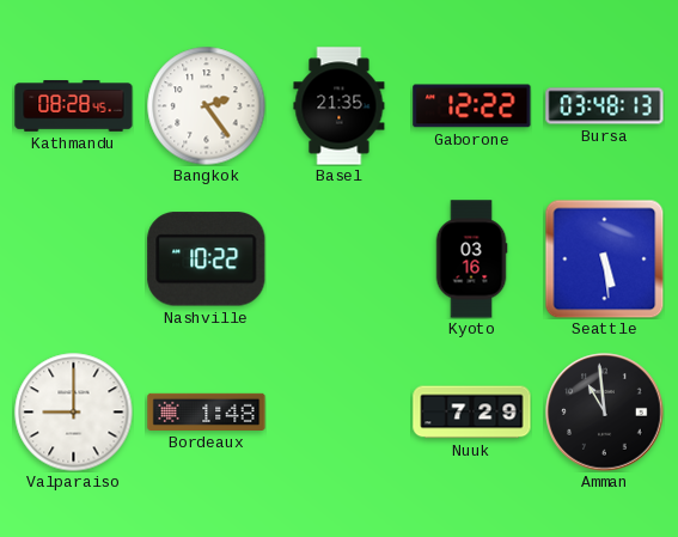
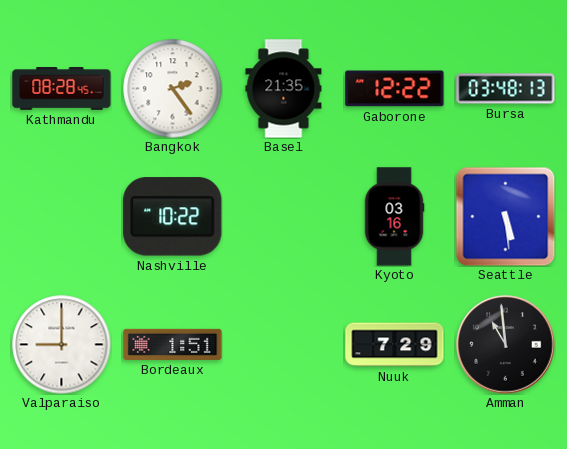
Bordeaux: 1:48 -> 1:51
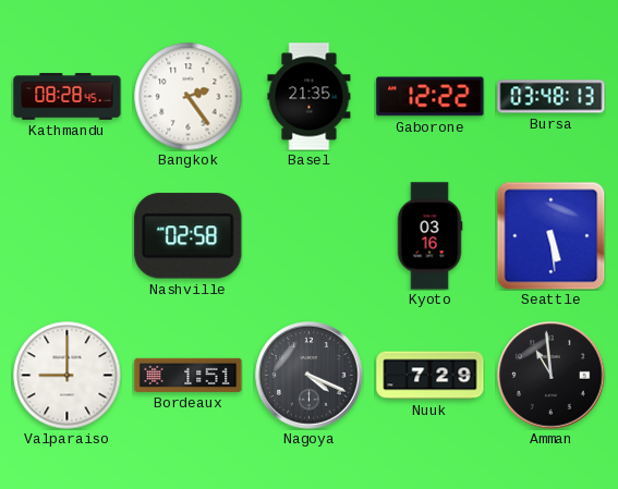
Nashville: 10:22 -> 02:58
Nagoya: none -> 4:19
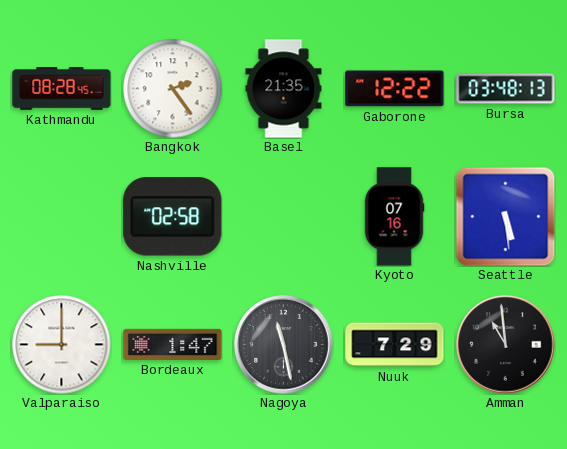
Kyoto: 03:16 -> 07:16
Bordeaux: 1:51 -> 1:47
Nagoya: 4:19 -> 11:28
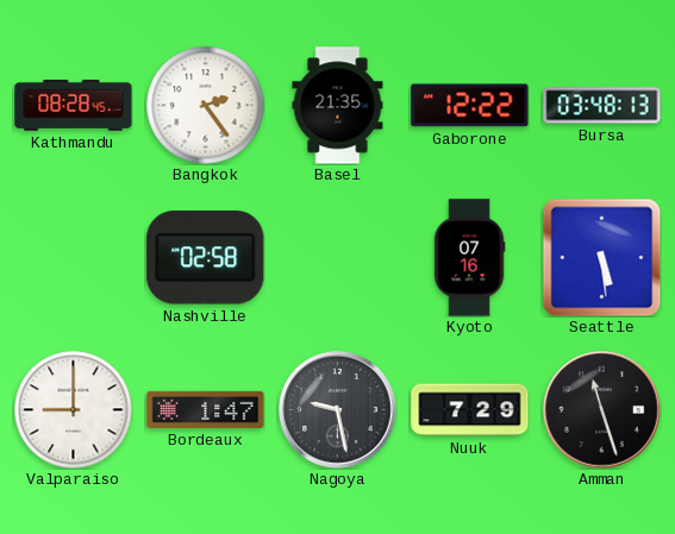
Nagoya: 11:28 -> 9:28
Amman: 10:59 -> 11:27
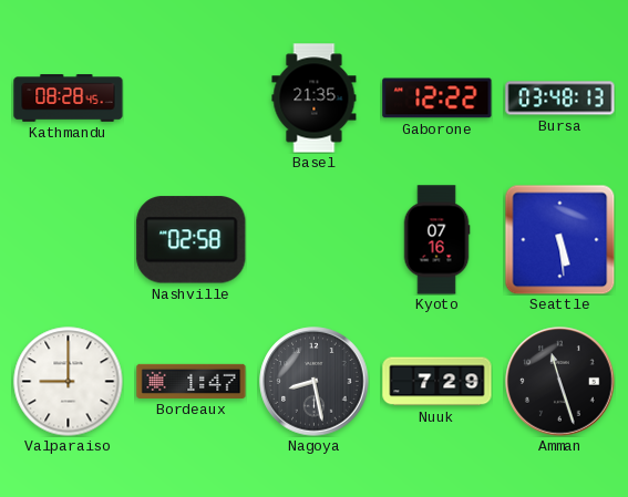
Bangkok: 2:24 -> none
Nagoya: 9:28 -> 8:28
